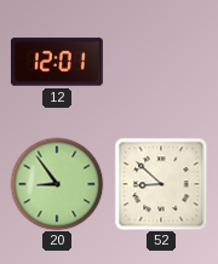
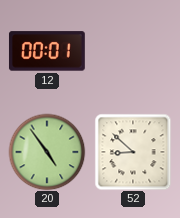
12: 12:01 -> 00:01
20: 8:54 -> 4:54
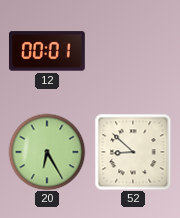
20: 4:54 -> 6:25
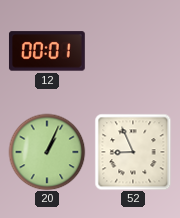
20: 6:25 -> 1:04
52: 8:52 -> 8:56
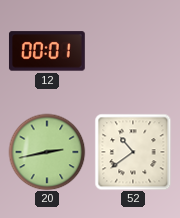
20: 1:04 -> 2:43
52: 8:56 -> 10:39
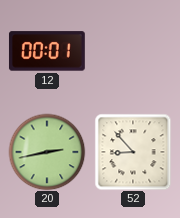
52: 10:39 -> 8:53
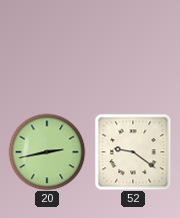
12: 00:01 -> none
52: 8:53 -> 9:21
